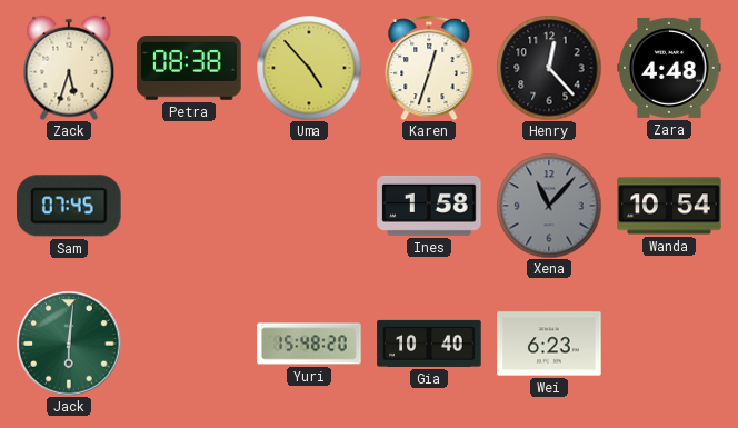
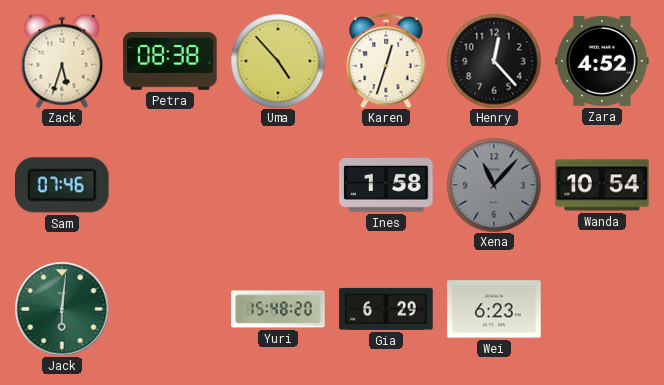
Zara: 4:48 -> 4:52
Sam: 07:45 -> 07:46
Gia: 10:40 -> 6:29
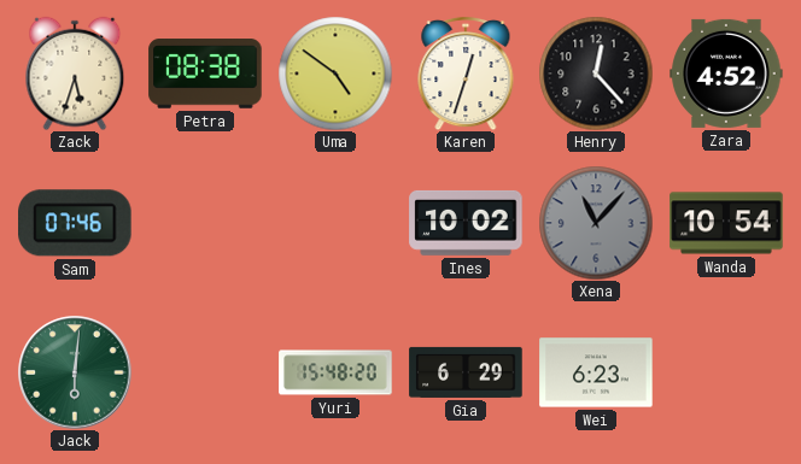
Uma: 4:53 -> 4:51
Ines: 1:58 -> 10:02
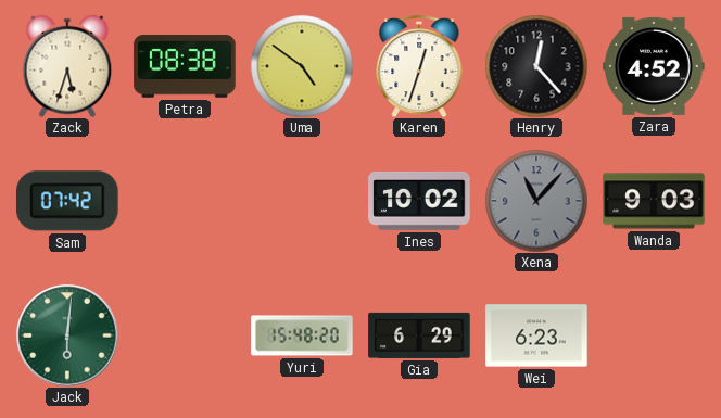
Sam: 07:46 -> 07:42
Wanda: 10:54 -> 9:03
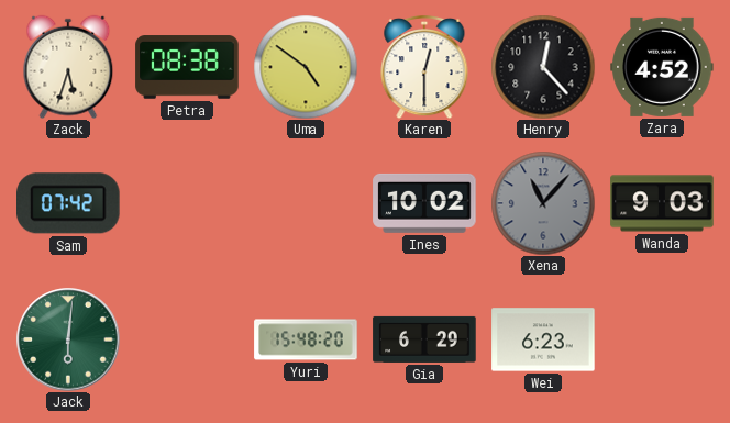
Karen: 12:33 -> 12:30
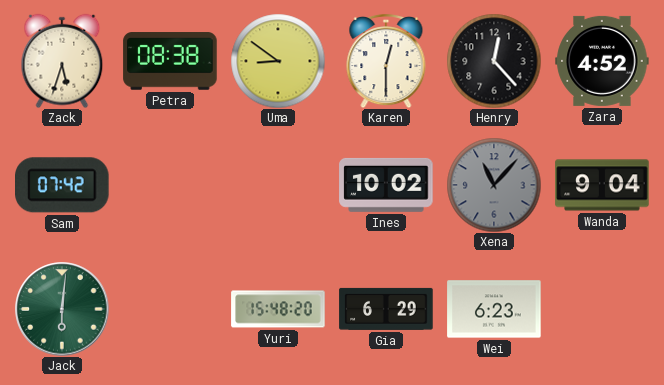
Uma: 4:51 -> 8:51
Wanda: 9:03 -> 9:04
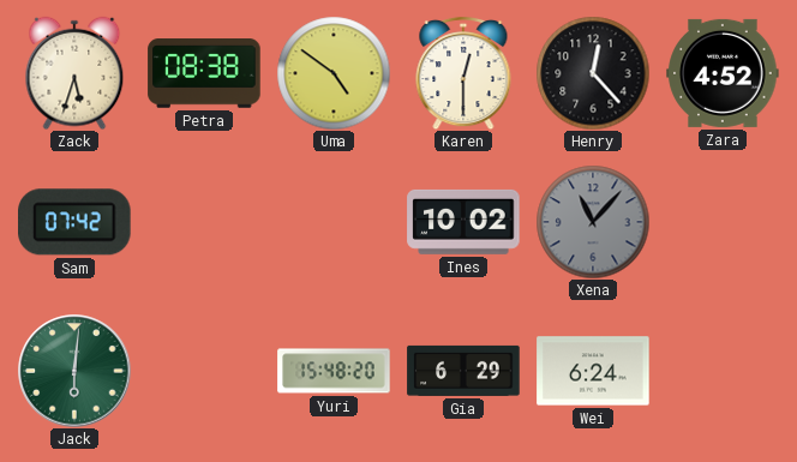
Uma: 8:51 -> 4:51
Wanda: 9:04 -> none
Wei: 6:23 -> 6:24
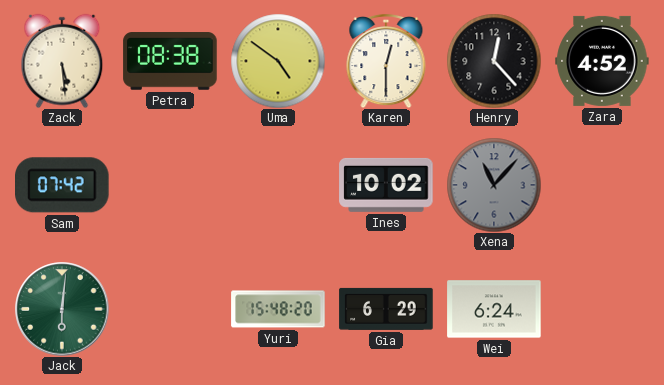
Zack: 5:33 -> 5:29
